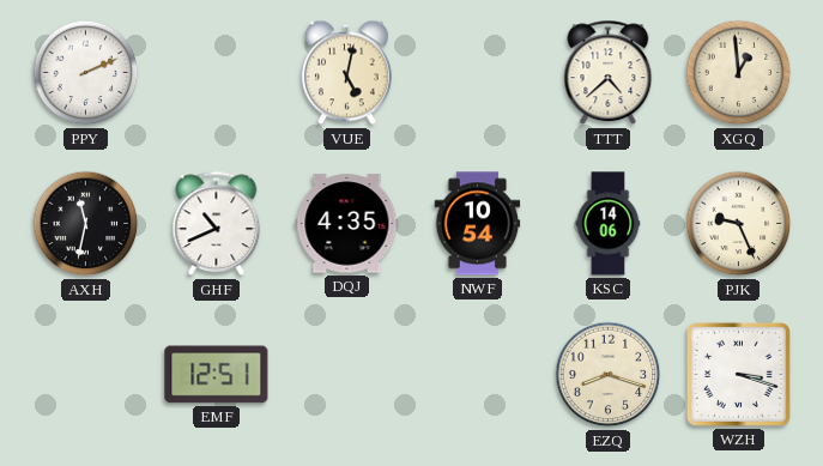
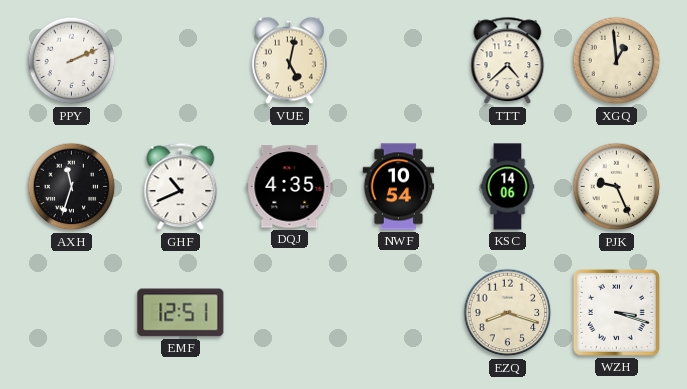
AXH: 11:32 -> 11:33
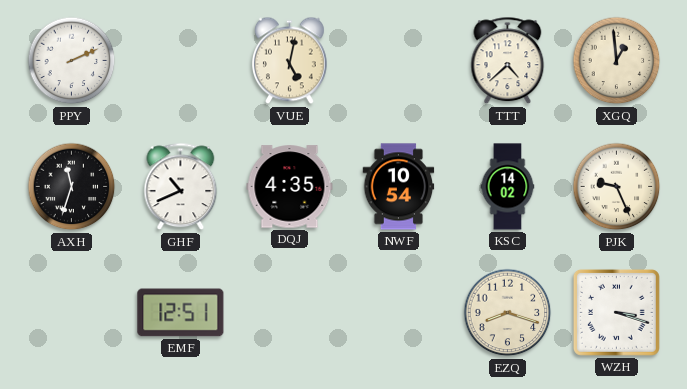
KSC: 14:06 -> 14:02
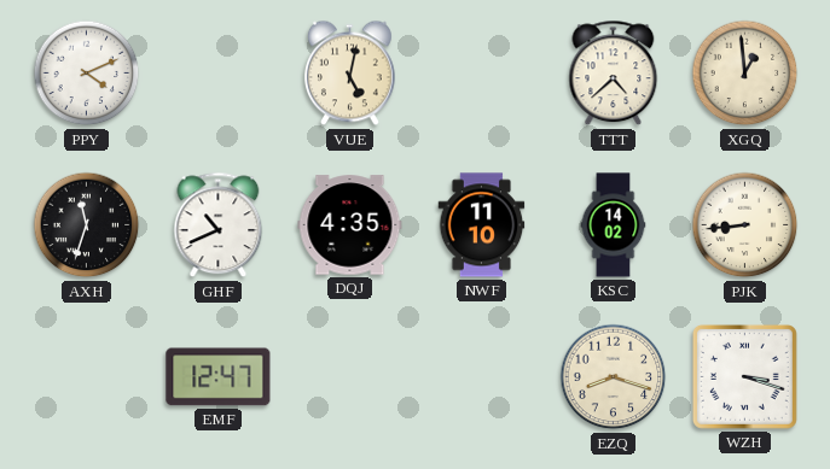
PPY: 2:11 -> 4:11
NWF: 10:54 -> 11:10
PJK: 9:26 -> 8:44
EMF: 12:51 -> 12:47
